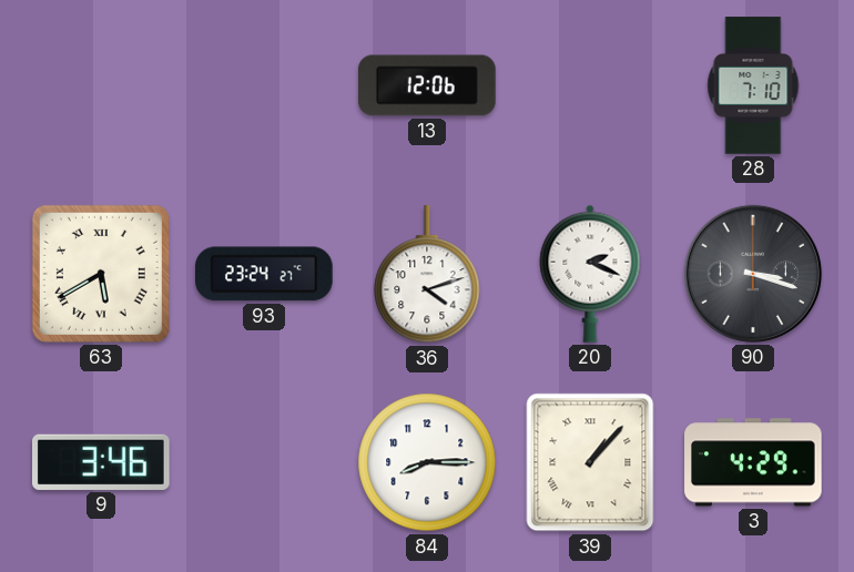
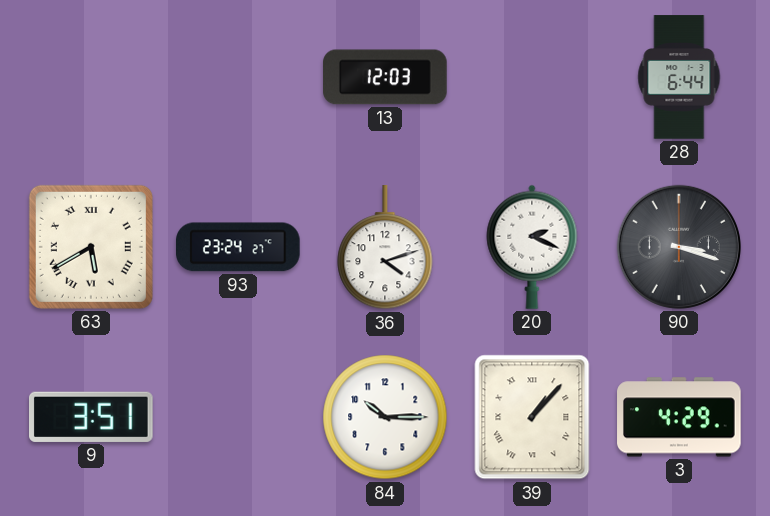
13: 12:06 -> 12:03
28: 7:10 -> 6:44
9: 3:46 -> 3:51
84: 8:15 -> 10:15
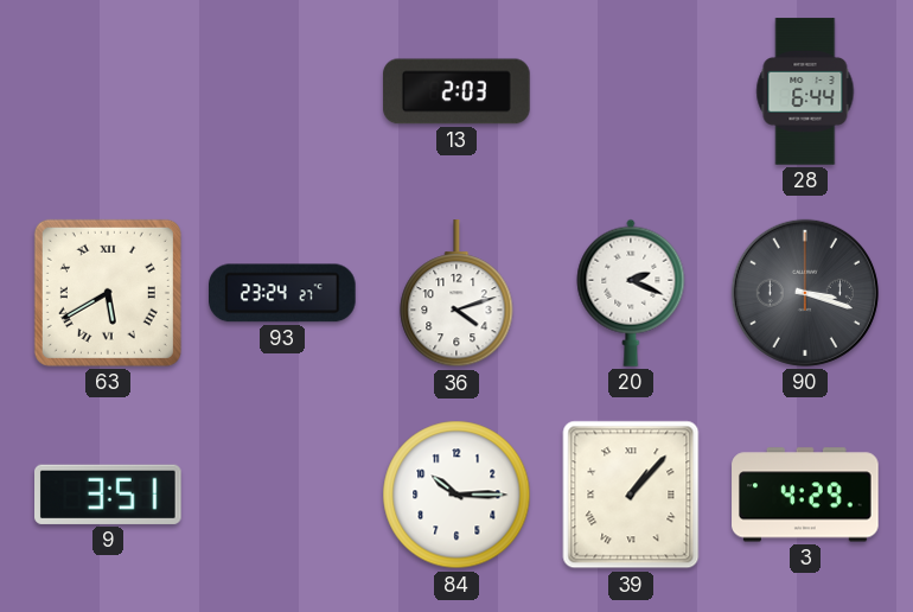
13: 12:03 -> 2:03
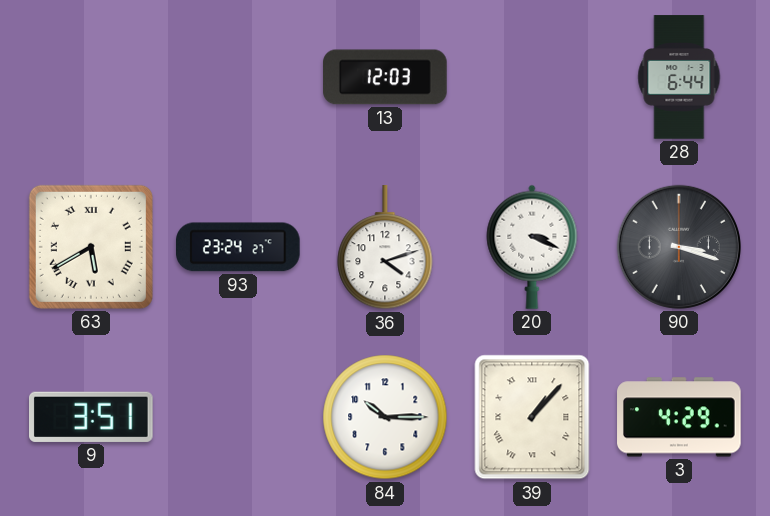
13: 2:03 -> 12:03
20: 2:19 -> 3:19
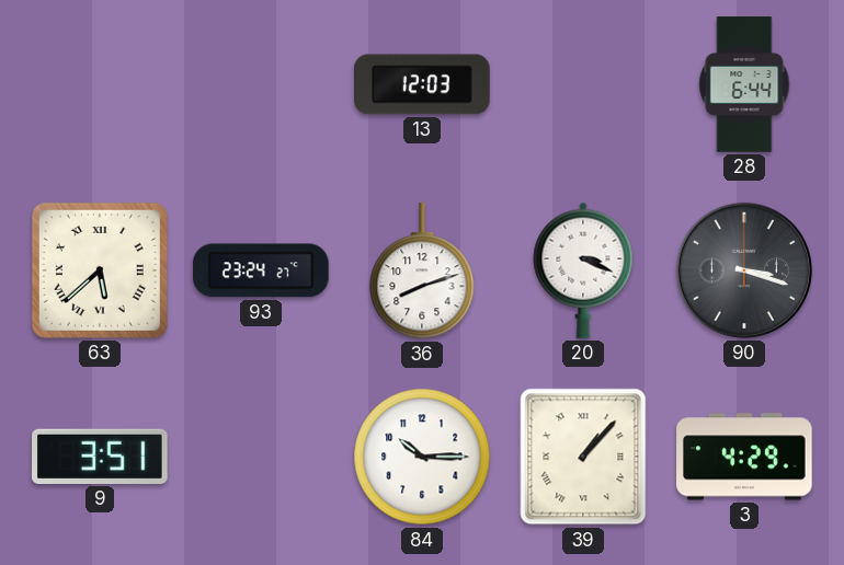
63: 5:40 -> 5:38
36: 4:12 -> 8:12
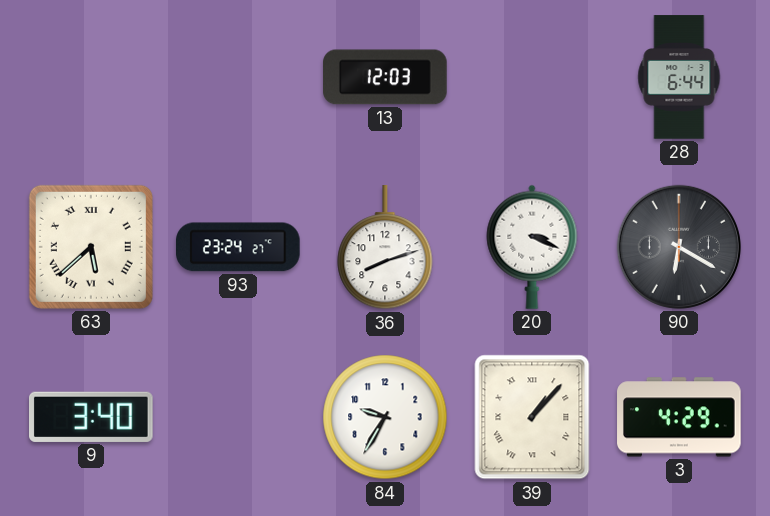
90: 3:18 -> 6:20
9: 3:51 -> 3:40
84: 10:15 -> 9:35
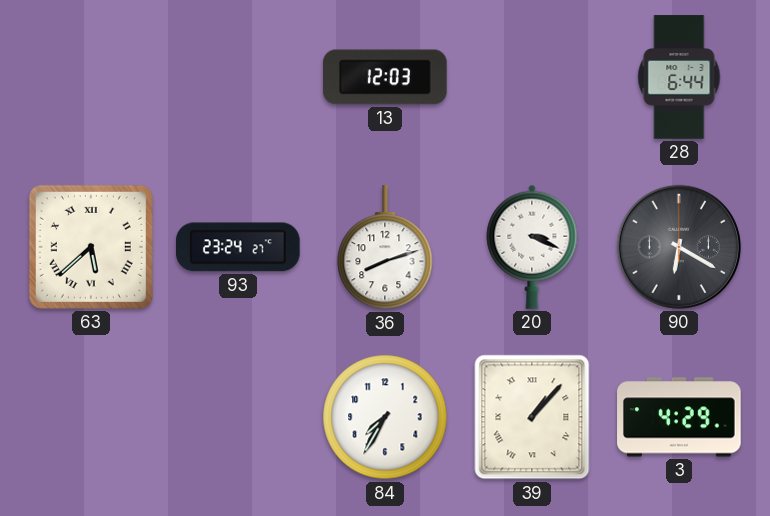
9: 3:40 -> none
84: 9:35 -> 7:35
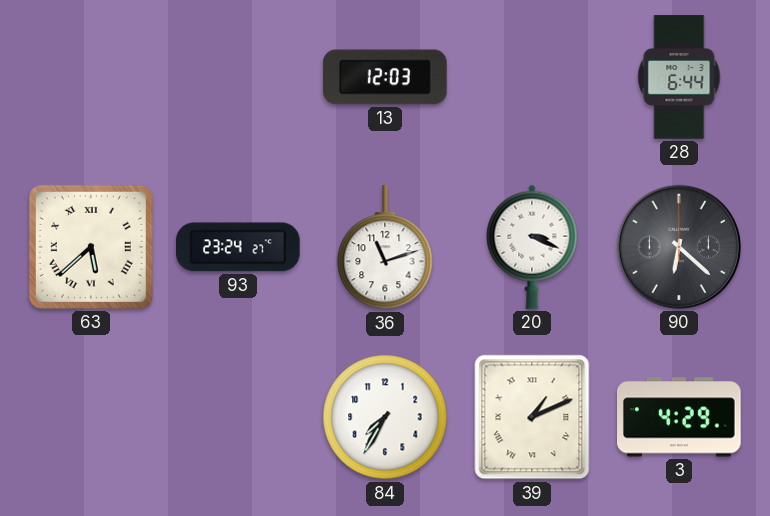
36: 8:12 -> 11:12
90: 6:20 -> 6:22
39: 1:07 -> 1:11
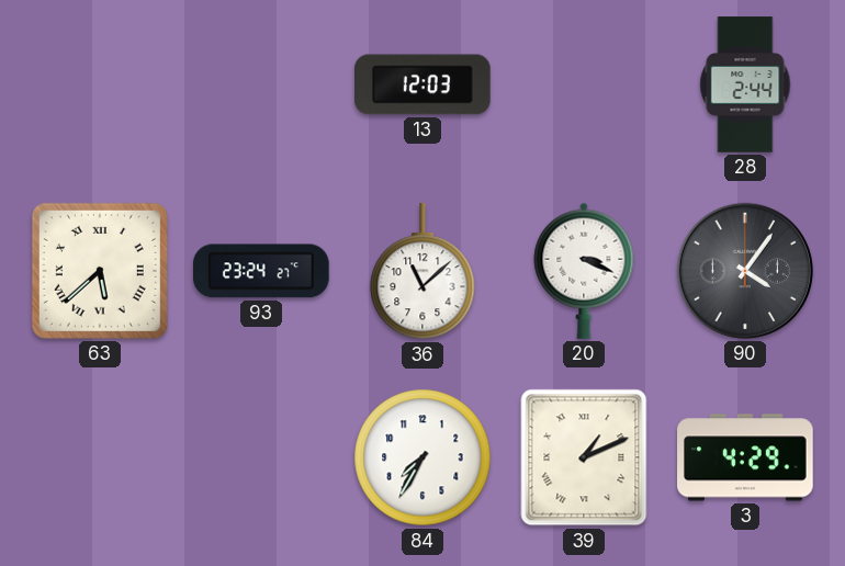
28: 6:44 -> 2:44
36: 11:12 -> 11:08
90: 6:22 -> 4:06
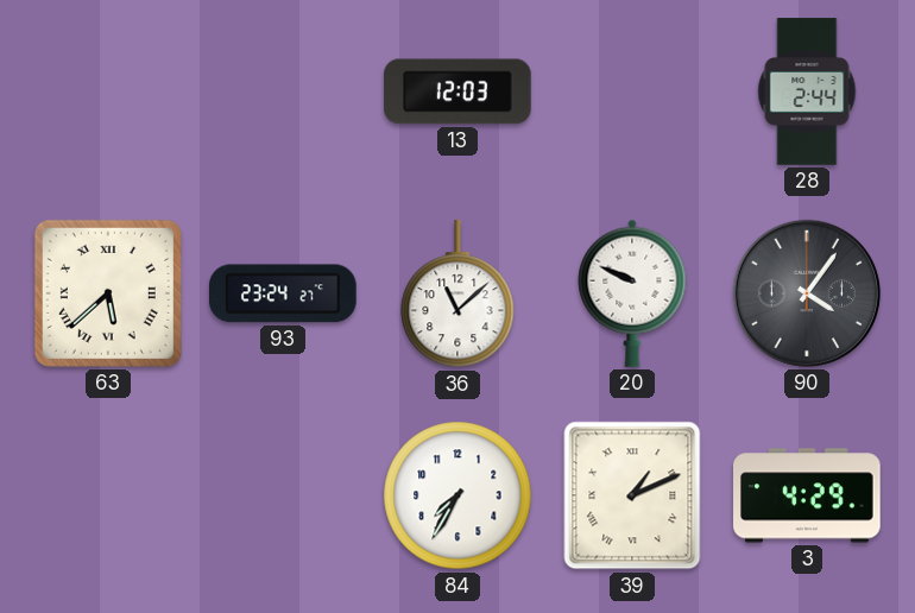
20: 3:19 -> 9:49
